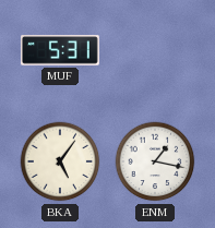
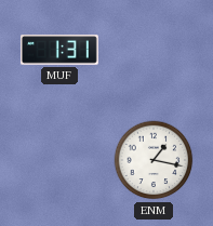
MUF: 5:31 -> 1:31
BKA: 5:06 -> none
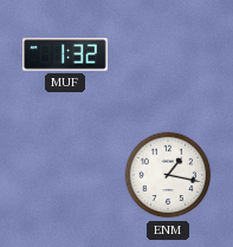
MUF: 1:31 -> 1:32
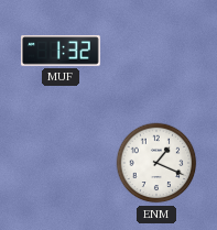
ENM: 1:17 -> 1:19
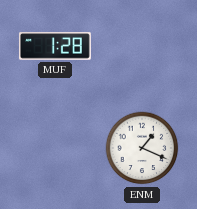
MUF: 1:32 -> 1:28
